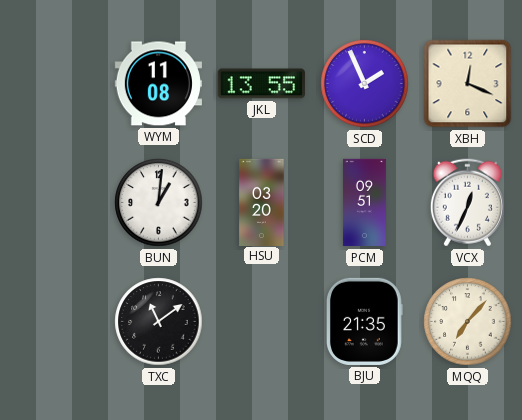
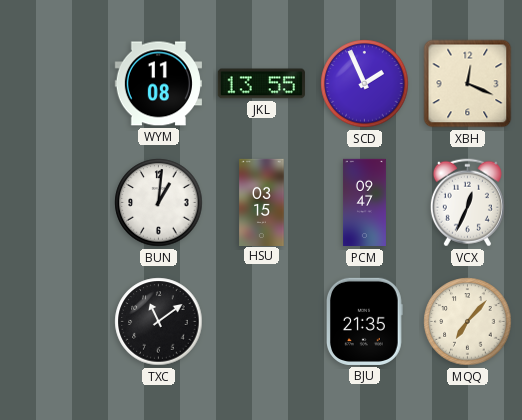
HSU: 03:20 -> 03:15
PCM: 09:51 -> 09:47
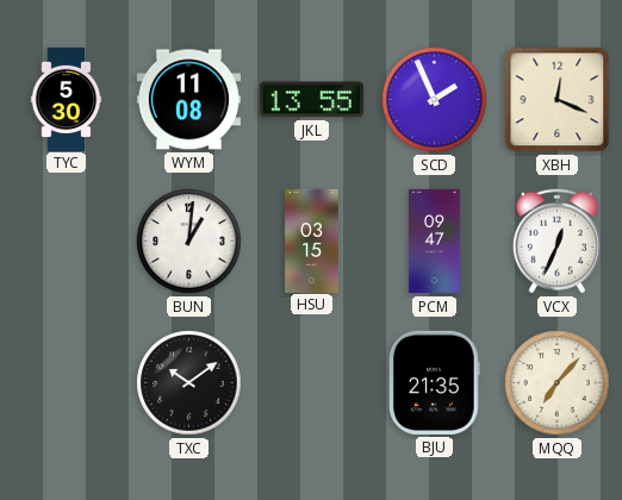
TYC: none -> 5:30
TXC: 11:09 -> 10:09
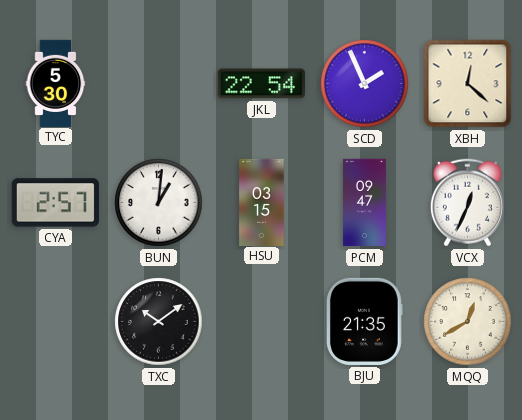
WYM: 11:08 -> none
JKL: 13:55 -> 22:54
XBH: 12:19 -> 12:22
CYA: none -> 2:57
MQQ: 7:07 -> 12:40
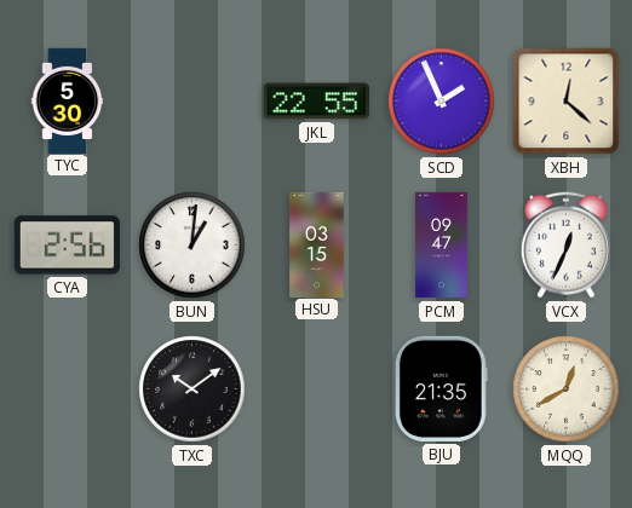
JKL: 22:54 -> 22:55
CYA: 2:57 -> 2:56
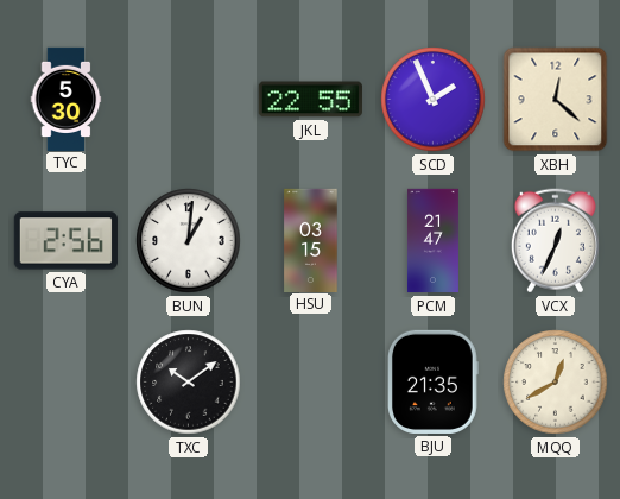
PCM: 09:47 -> 21:47
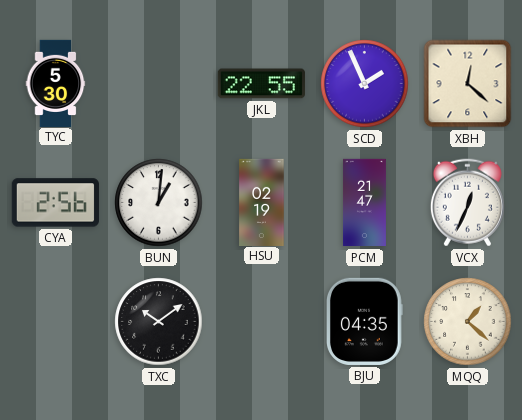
HSU: 03:15 -> 02:19
BJU: 21:35 -> 04:35
MQQ: 12:40 -> 1:22
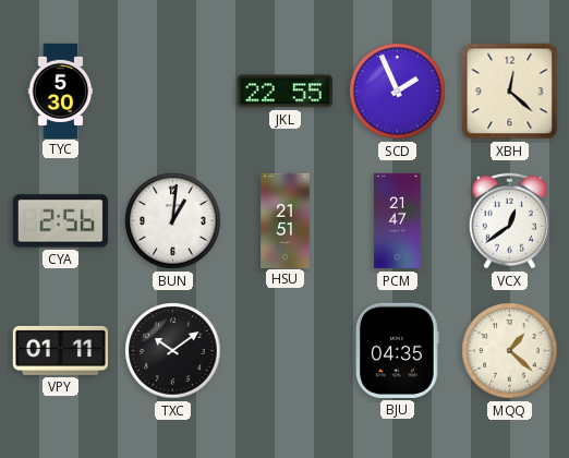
HSU: 02:19 -> 21:51
VCX: 12:34 -> 12:39
VPY: none -> 01:11
